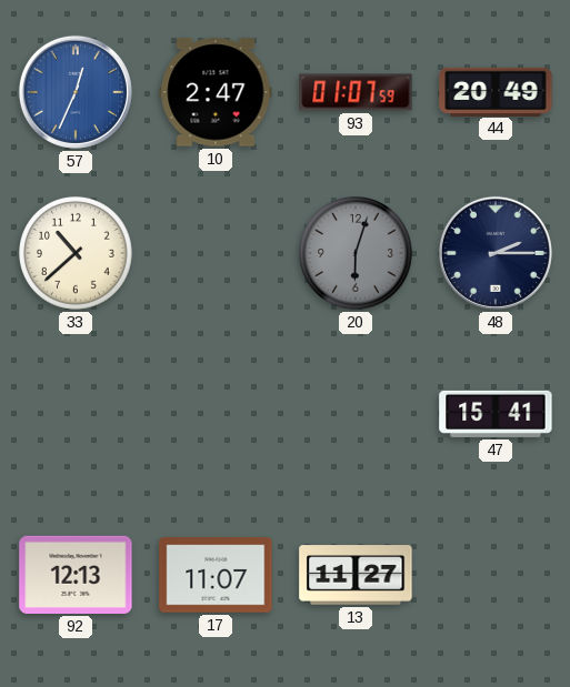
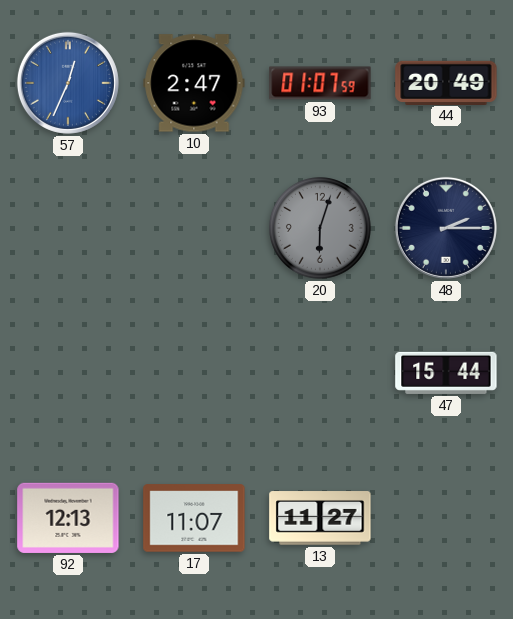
33: 10:38 -> none
47: 15:41 -> 15:44
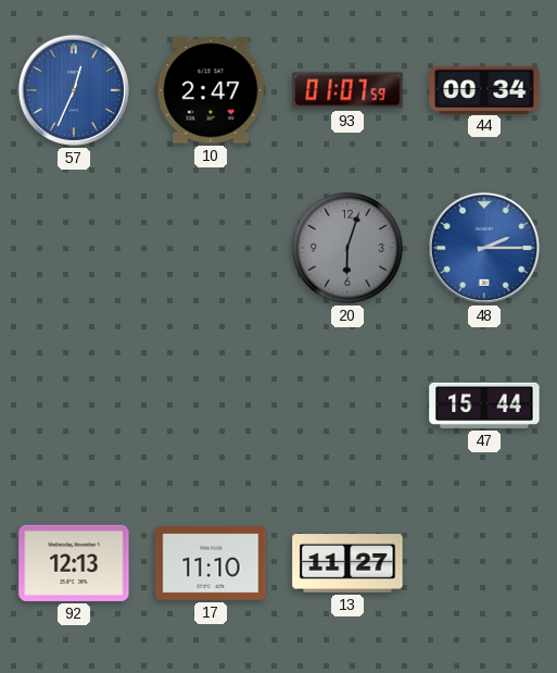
44: 20:49 -> 00:34
48 dial: navy -> blue
17: 11:07 -> 11:10
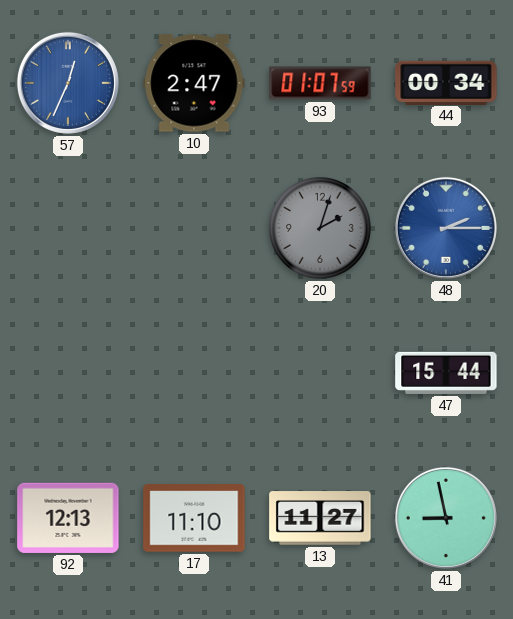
20: 6:03 -> 2:03
41: none -> 8:58
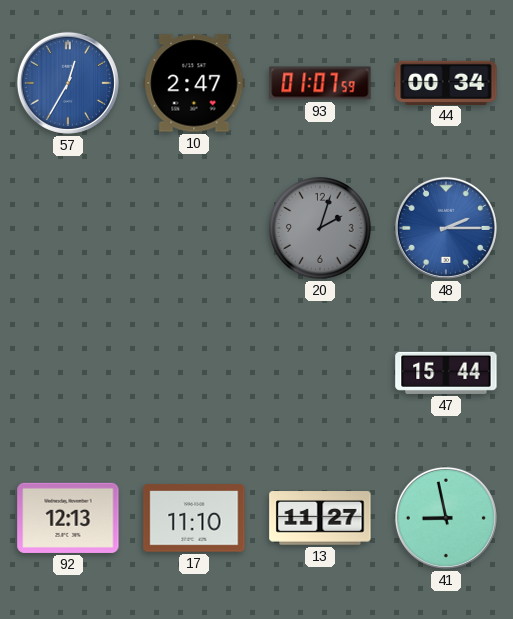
57: 12:34 -> 12:35
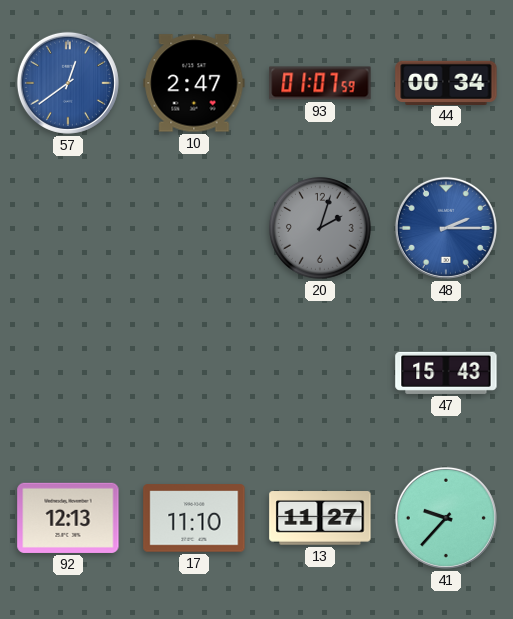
57: 12:35 -> 12:39
47: 15:44 -> 15:43
41: 8:58 -> 9:37
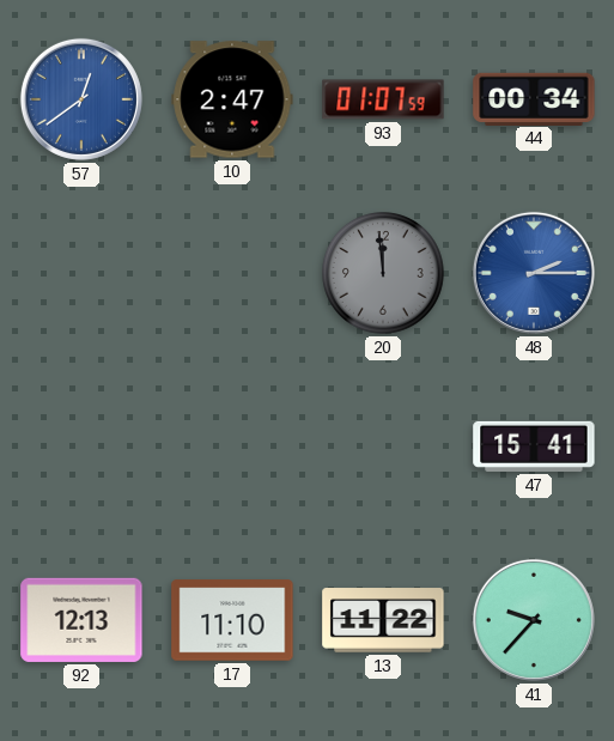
20: 2:03 -> 11:59
47: 15:43 -> 15:41
13: 11:27 -> 11:22
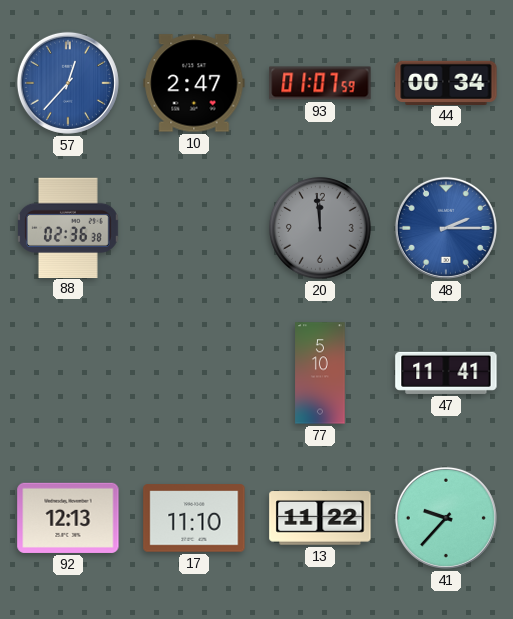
57: 12:39 -> 12:37
88: none -> 02:36
77: none -> 5:10
47: 15:41 -> 11:41
